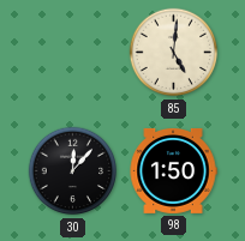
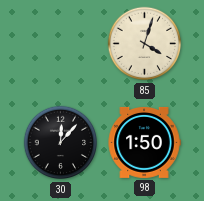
85: 5:01 -> 4:03
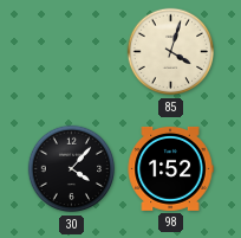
30: 12:07 -> 4:07
98: 1:50 -> 1:52
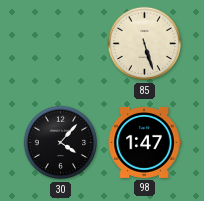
85: 4:03 -> 5:27
98: 1:52 -> 1:47
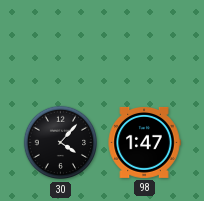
85: 5:27 -> none
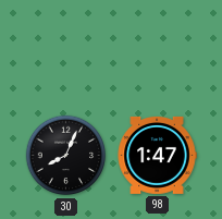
30: 4:07 -> 8:04
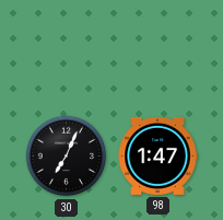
30: 8:04 -> 7:04
